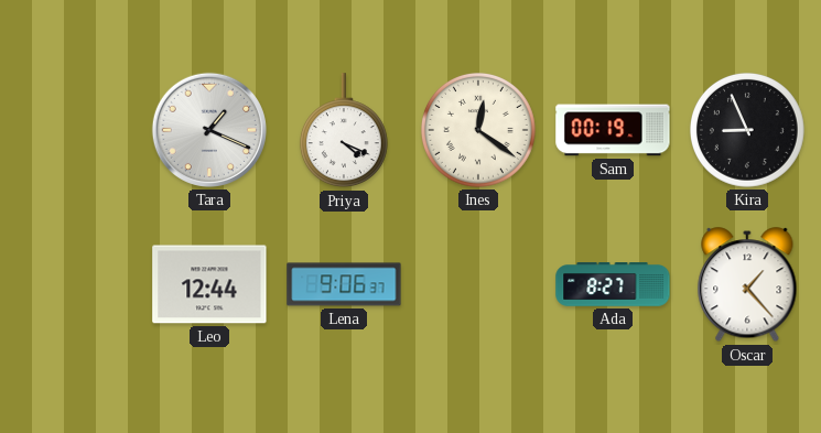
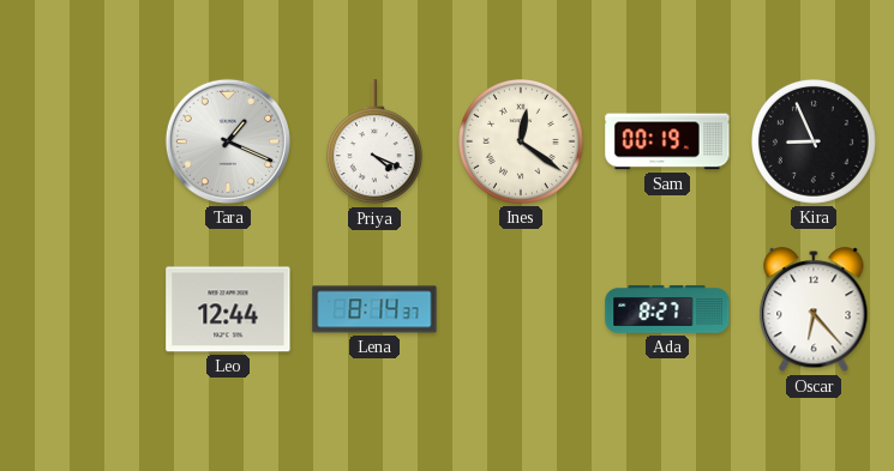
Lena: 9:06 -> 8:14
Oscar: 1:23 -> 6:23
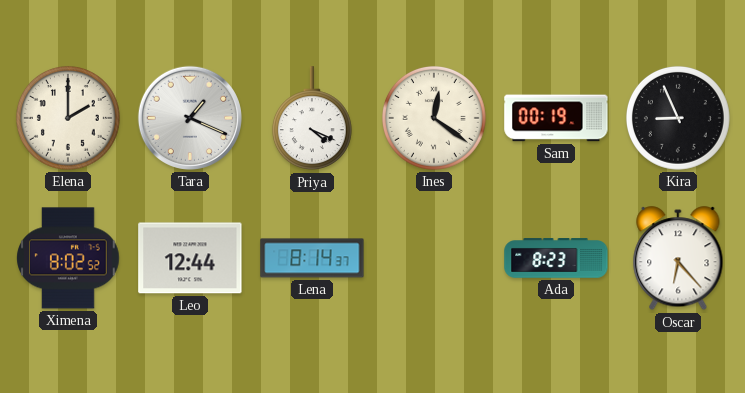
Elena: none -> 2:00
Ximena: none -> 8:02
Ada: 8:27 -> 8:23
